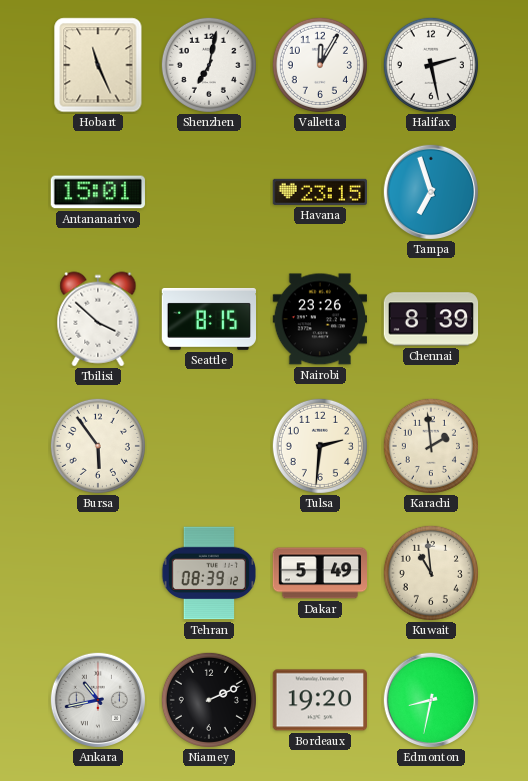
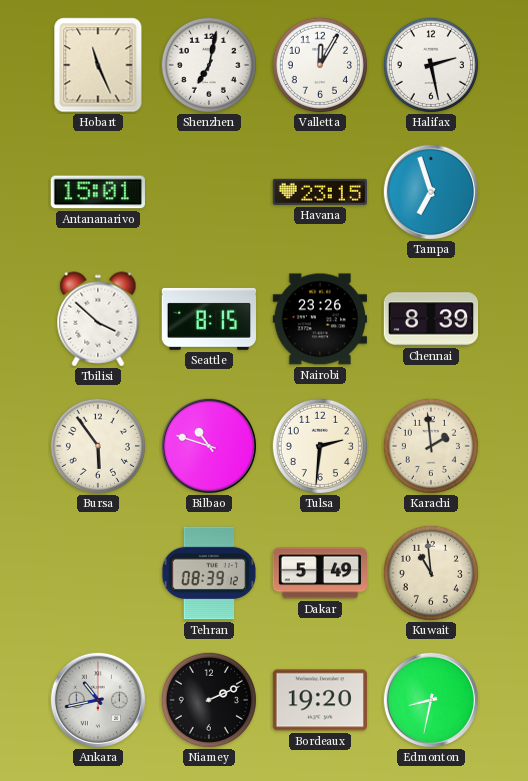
Bilbao: none -> 10:48
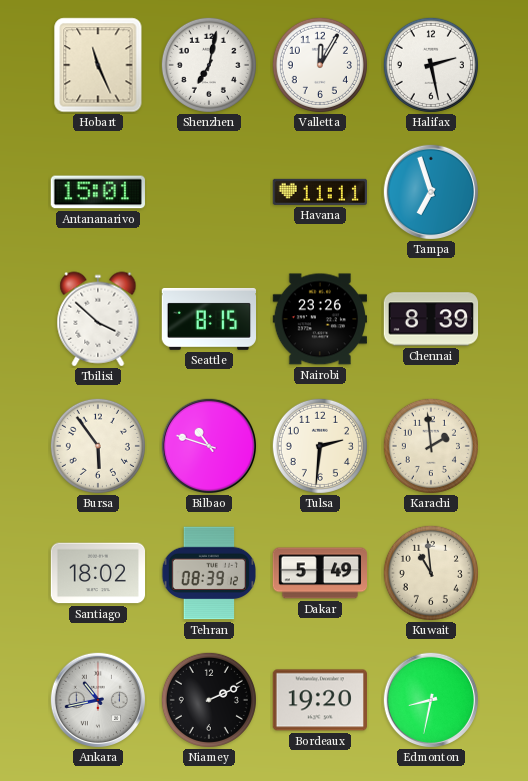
Havana: 23:15 -> 11:11
Santiago: none -> 18:02
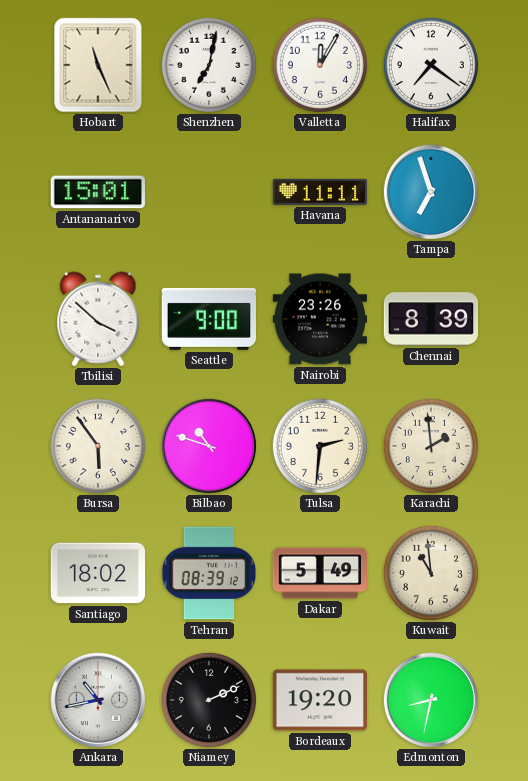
Halifax: 2:28 -> 7:21
Seattle: 8:15 -> 9:00
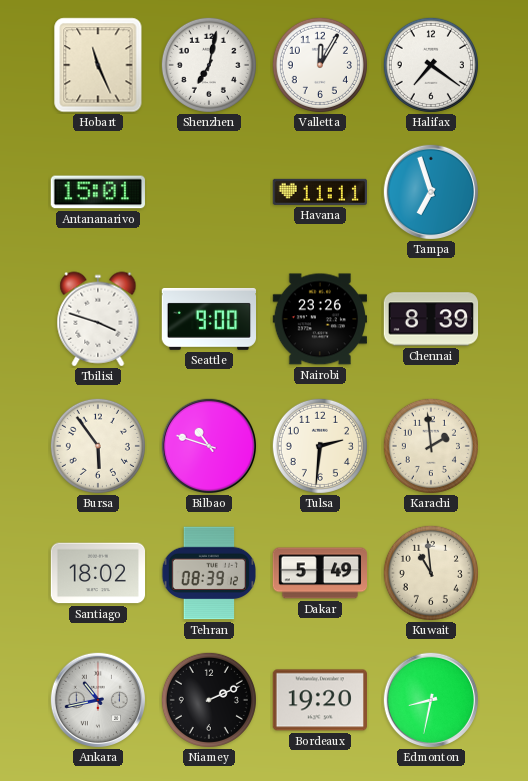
Tbilisi: 3:52 -> 3:48
